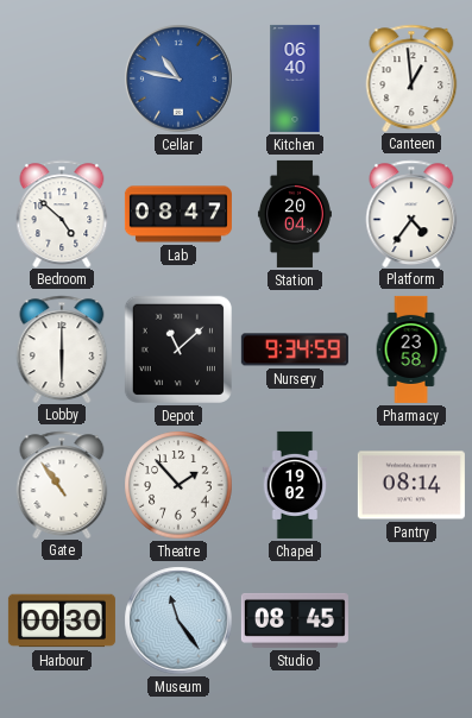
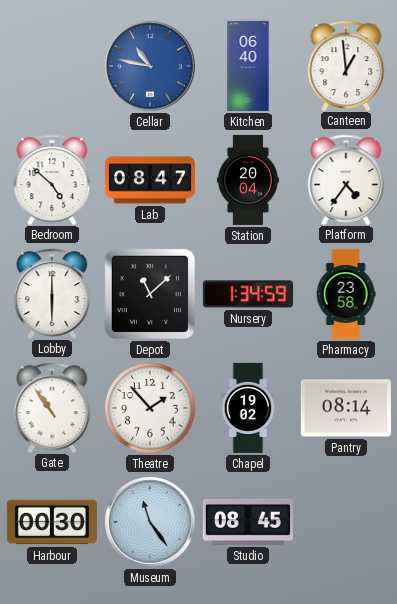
Nursery: 9:34 -> 1:34
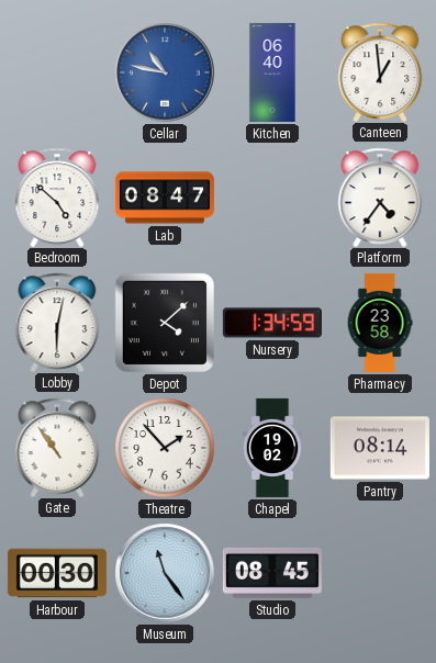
Station: 20:04 -> none
Lobby: 6:00 -> 6:02
Depot: 11:08 -> 4:08
